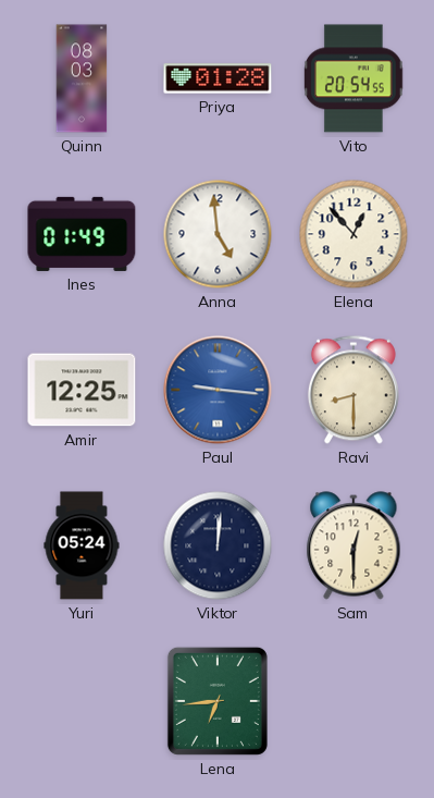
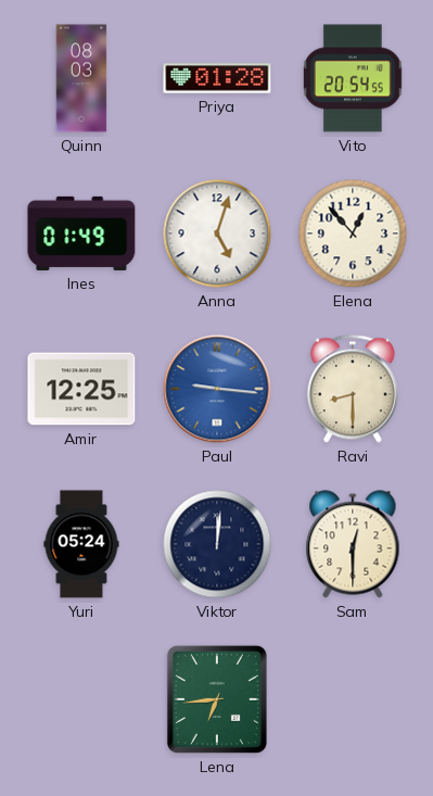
Anna: 4:59 -> 5:03
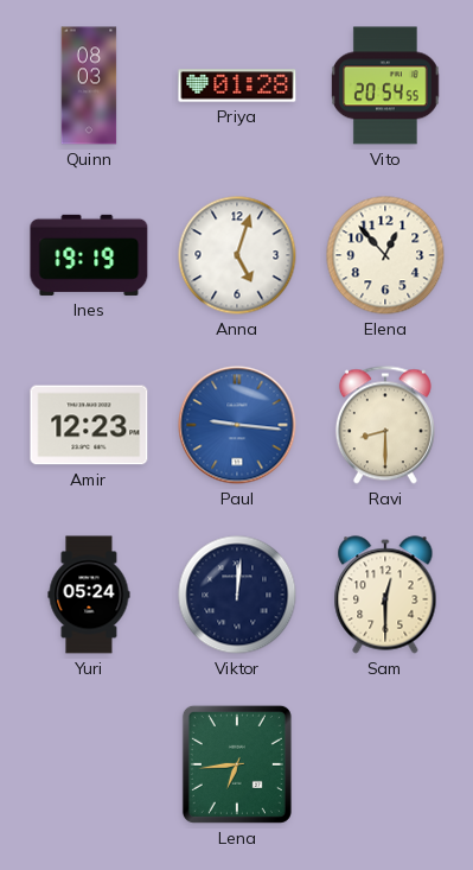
Ines: 01:49 -> 19:19
Amir: 12:25 -> 12:23
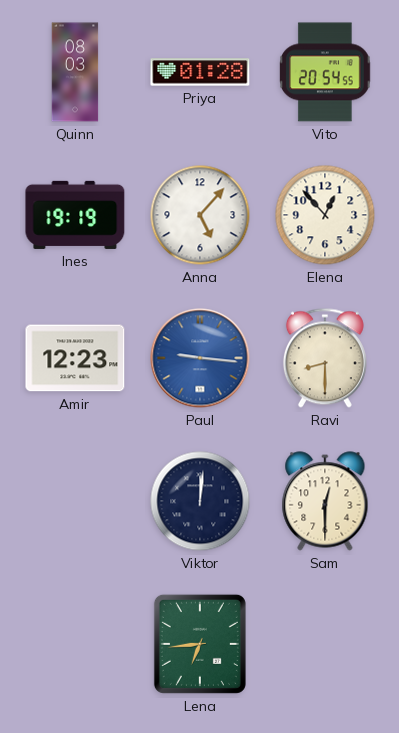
Anna: 5:03 -> 5:07
Yuri: 05:24 -> none
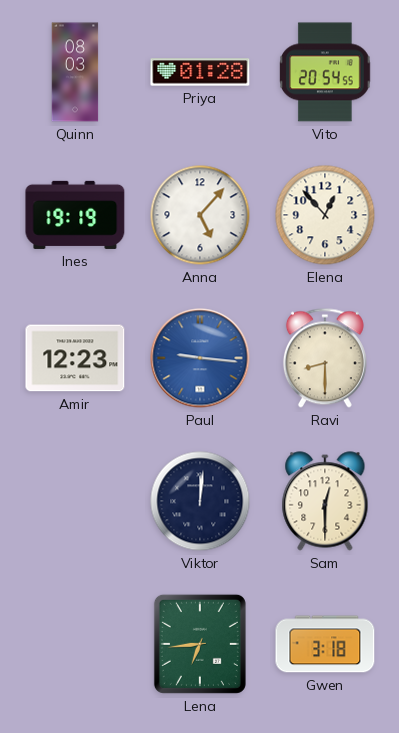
Gwen: none -> 3:18
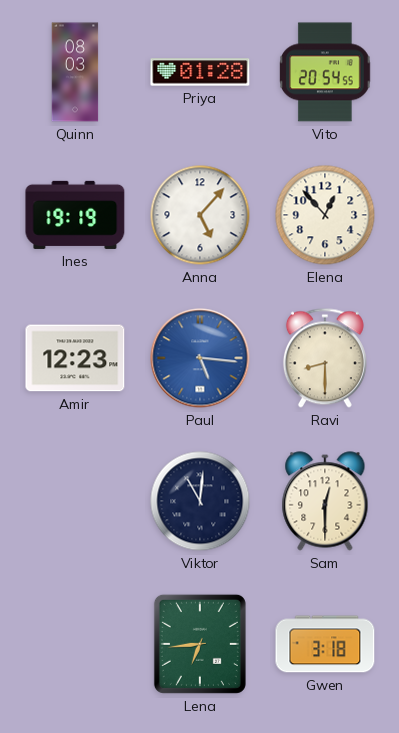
Paul: 9:16 -> 5:16
Viktor: 12:01 -> 11:01
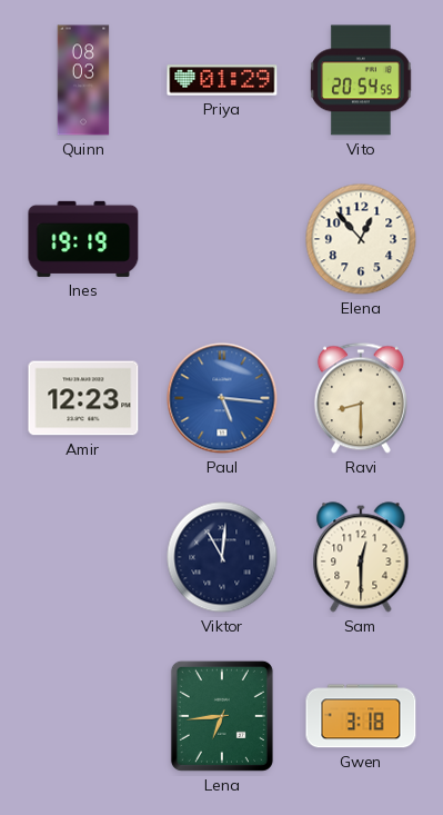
Priya: 01:28 -> 01:29
Anna: 5:07 -> none
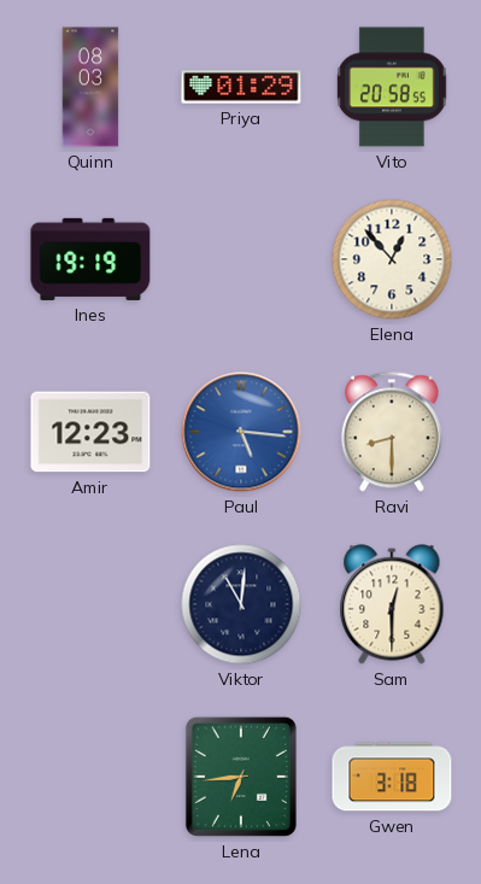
Vito: 20:54 -> 20:58
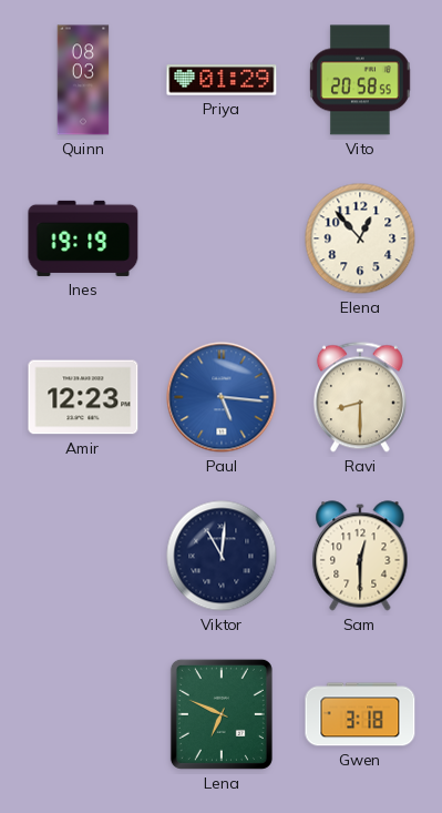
Lena: 6:44 -> 6:49
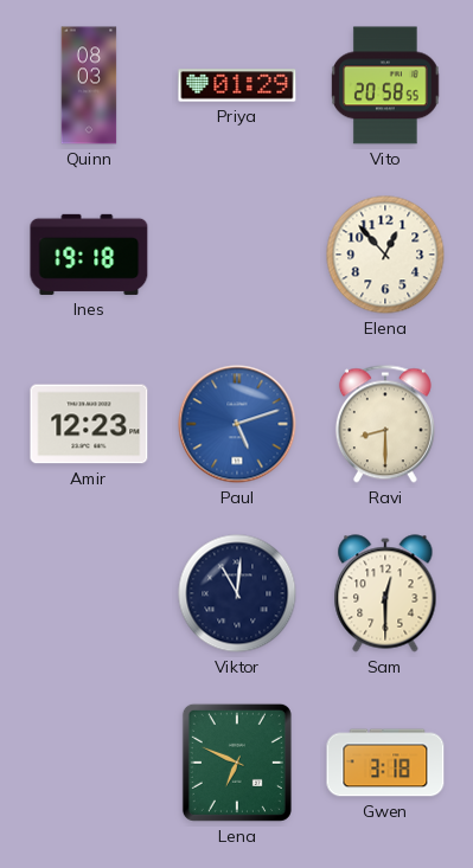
Ines: 19:19 -> 19:18
Paul: 5:16 -> 5:12
